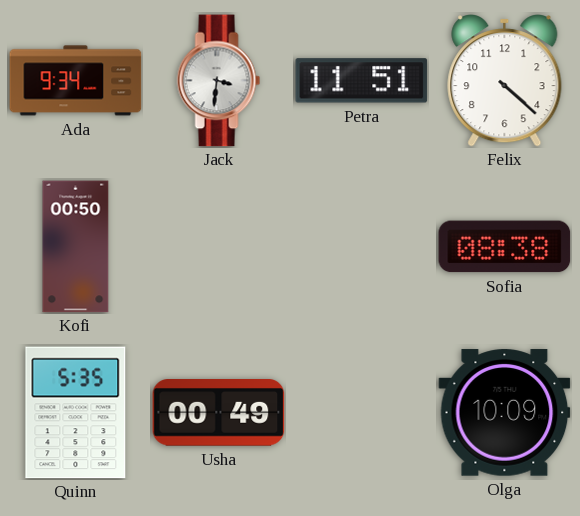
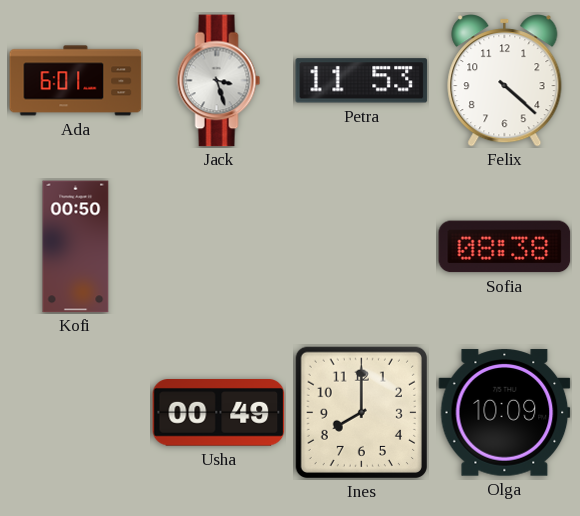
Ada: 9:34 -> 6:01
Jack: 3:31 -> 3:27
Petra: 11:51 -> 11:53
Quinn: 5:35 -> none
Ines: none -> 8:00
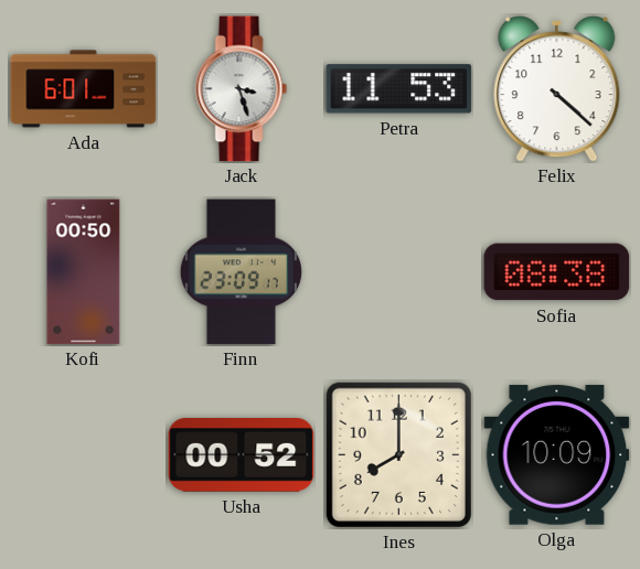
Finn: none -> 23:09
Usha: 00:49 -> 00:52
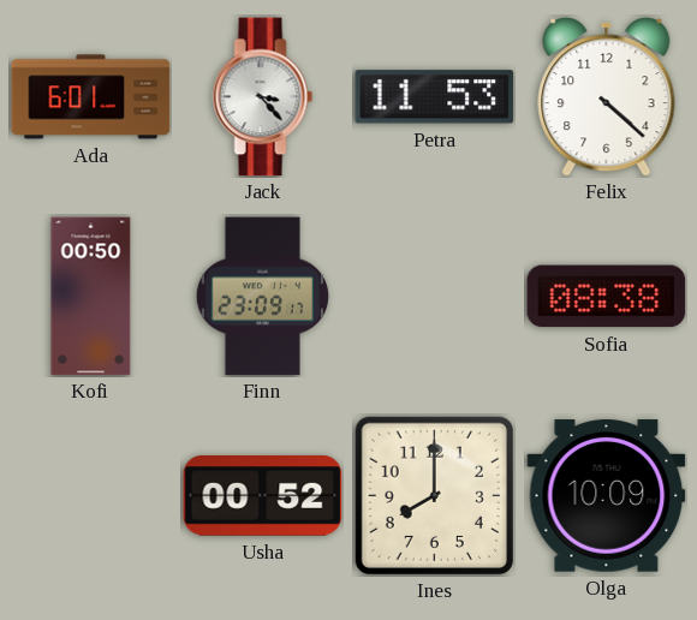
Jack: 3:27 -> 3:23
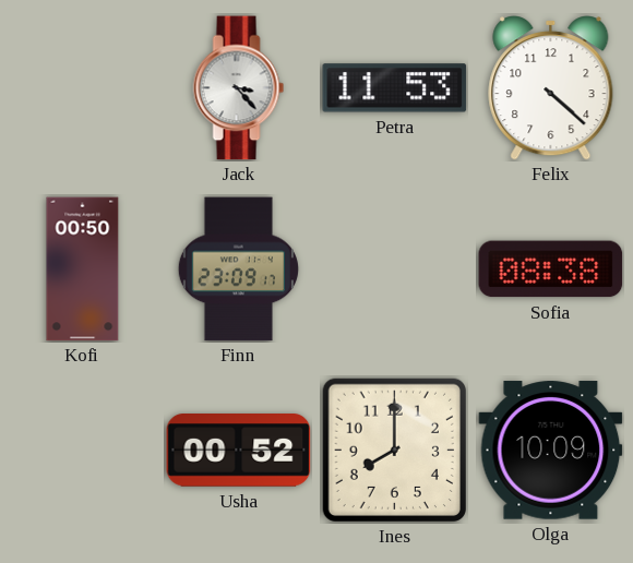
Ada: 6:01 -> none
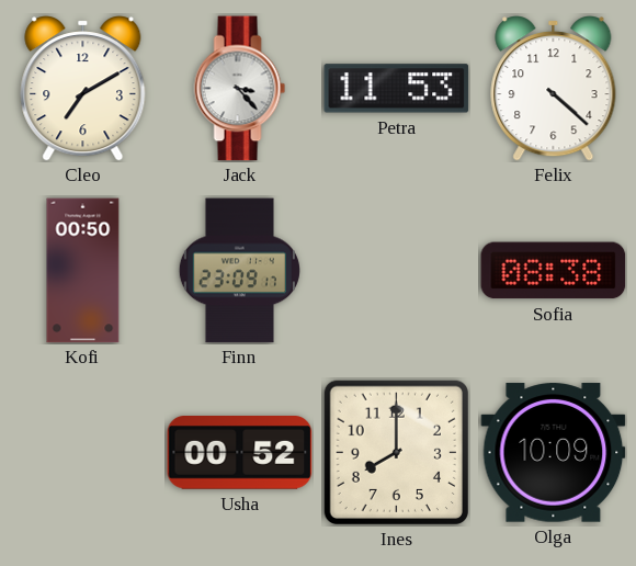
Cleo: none -> 7:10
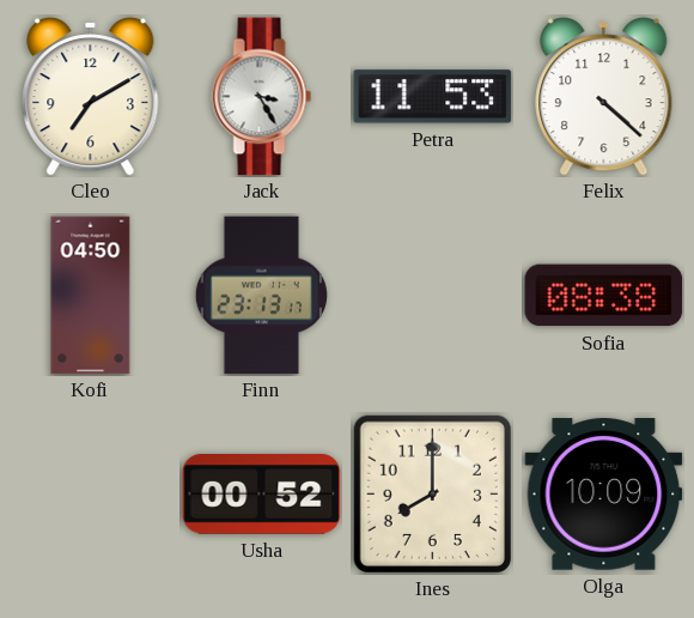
Jack: 3:23 -> 3:25
Kofi: 00:50 -> 04:50
Finn: 23:09 -> 23:13
